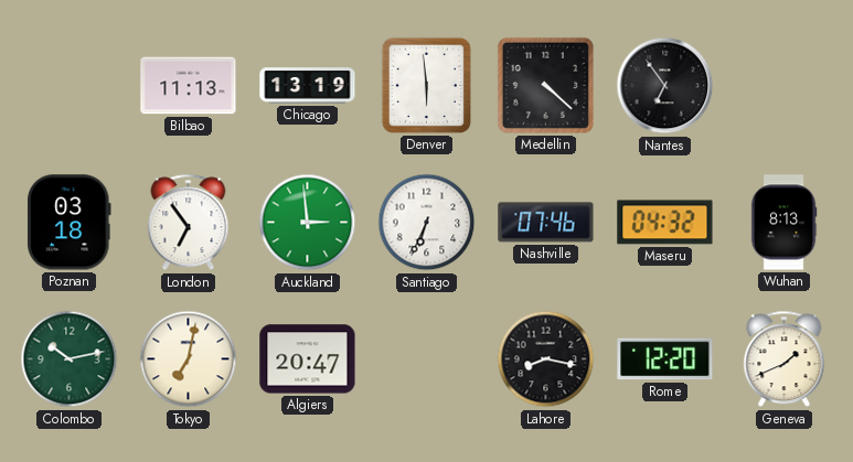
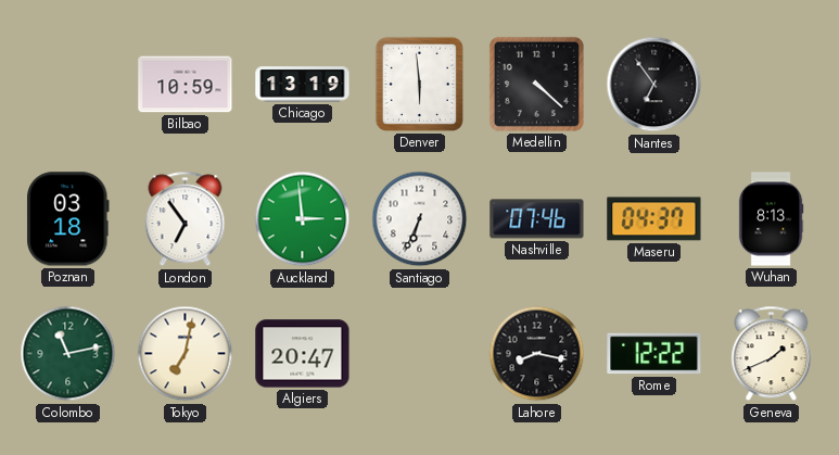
Bilbao: 11:13 -> 10:59
Maseru: 04:32 -> 04:37
Colombo: 10:13 -> 11:13
Rome: 12:20 -> 12:22
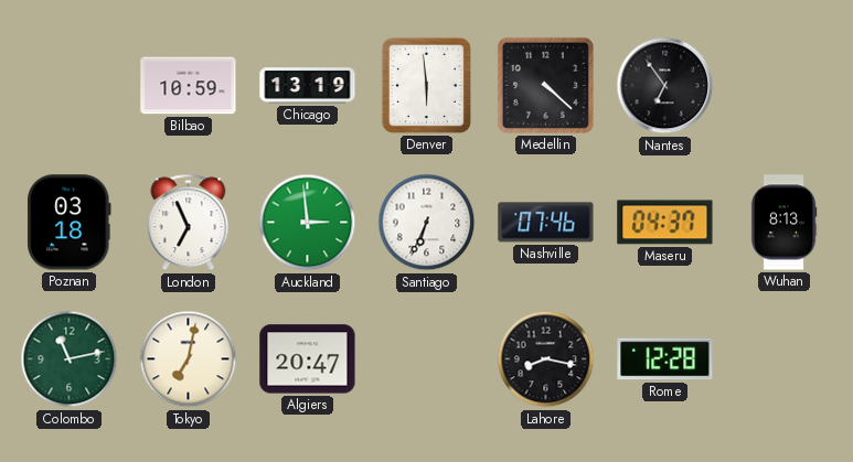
London: 6:54 -> 6:56
Rome: 12:22 -> 12:28
Geneva: 1:41 -> none
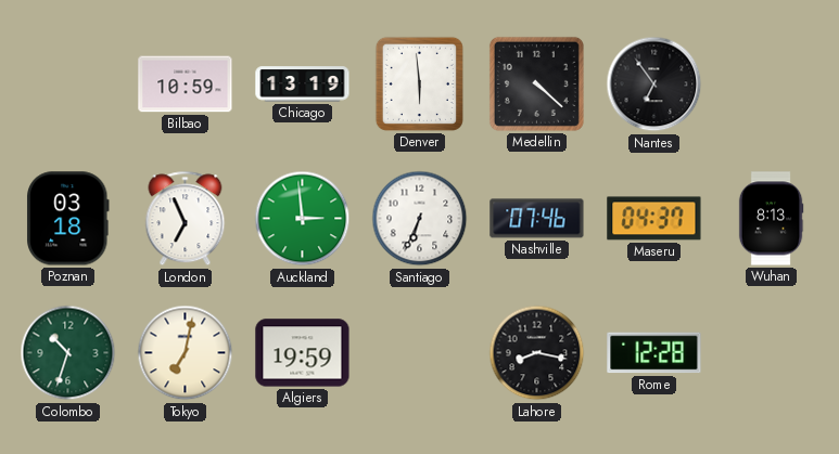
Colombo: 11:13 -> 10:33
Algiers: 20:47 -> 19:59
